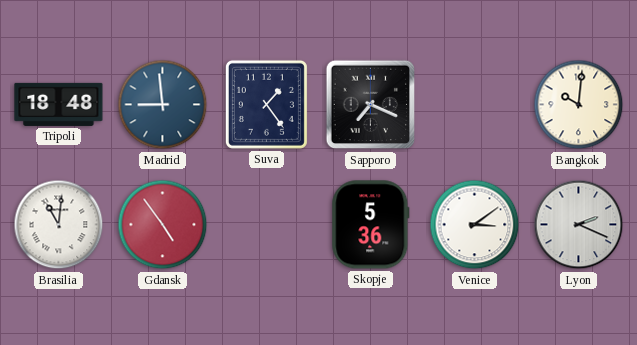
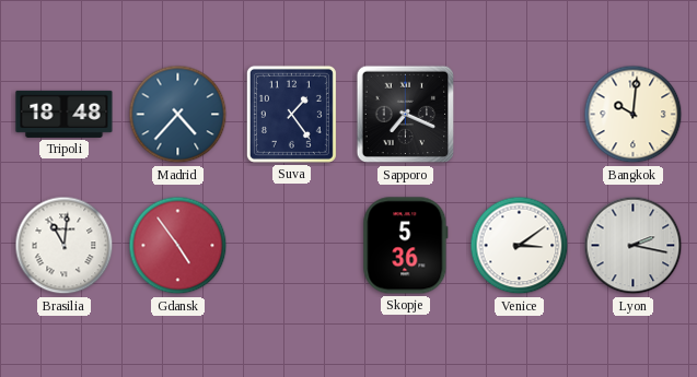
Madrid: 8:59 -> 4:37
Lyon: 2:19 -> 2:17
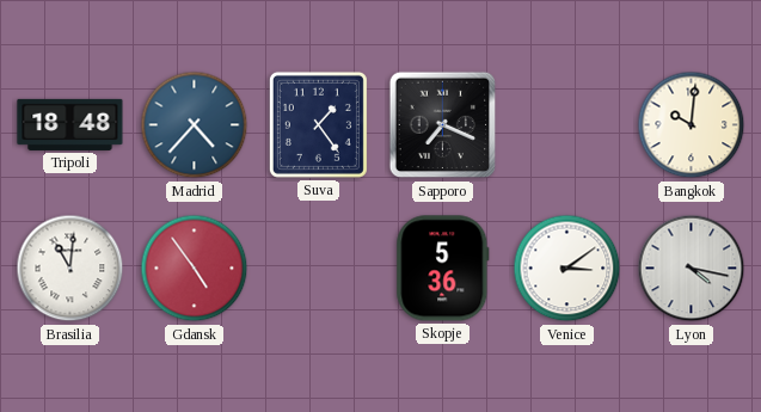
Lyon: 2:17 -> 4:17
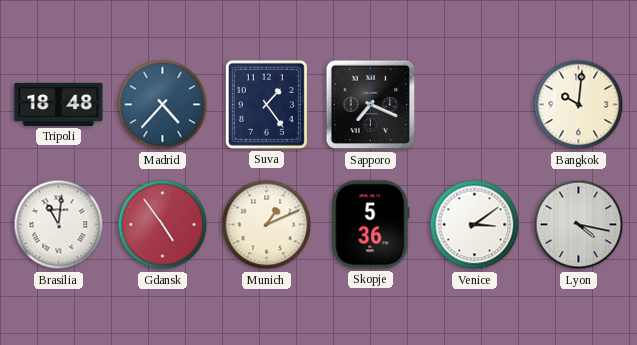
Munich: none -> 1:11
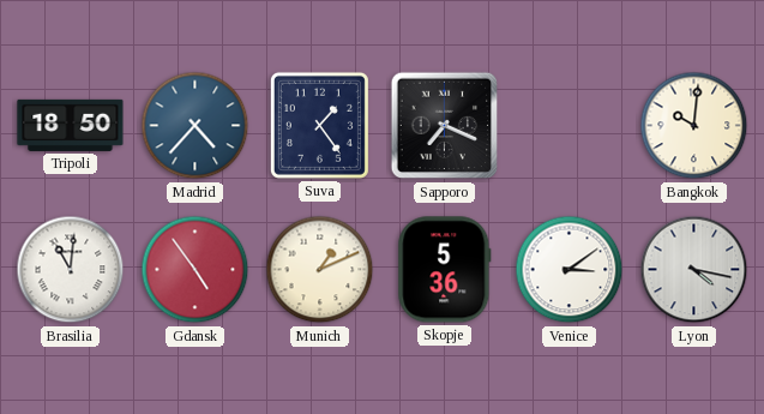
Tripoli: 18:48 -> 18:50
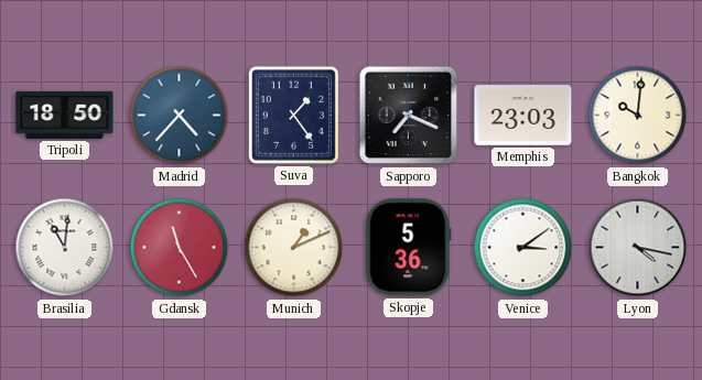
Memphis: none -> 23:03
Gdansk: 4:54 -> 11:25
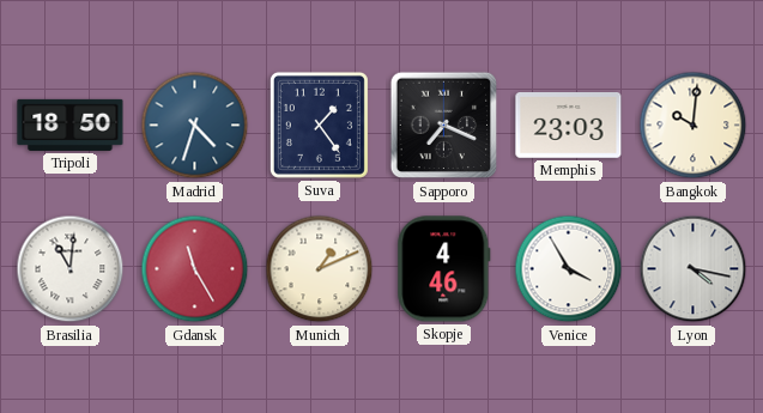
Madrid: 4:37 -> 4:33
Skopje: 5:36 -> 4:46
Venice: 3:09 -> 3:55
